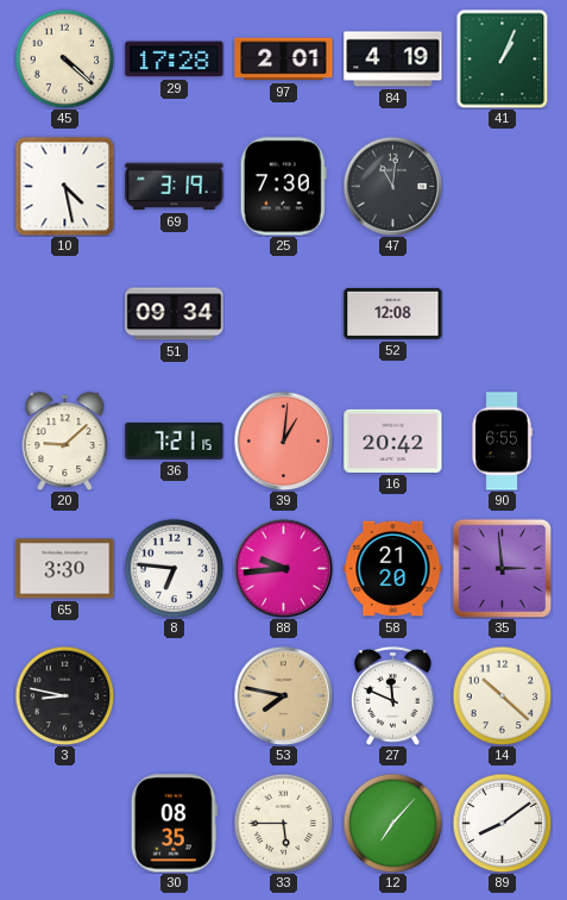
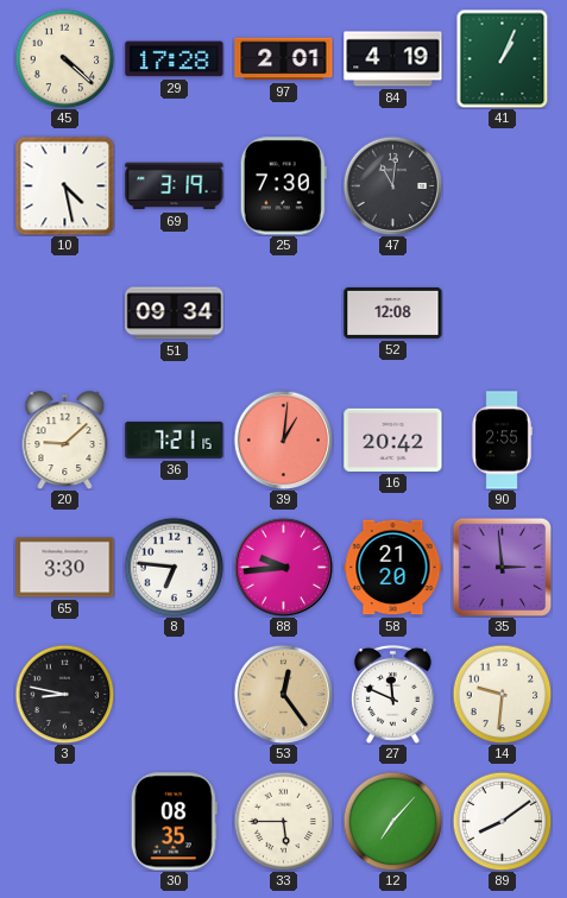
90: 6:55 -> 2:55
53: 7:47 -> 12:24
14: 10:22 -> 9:31
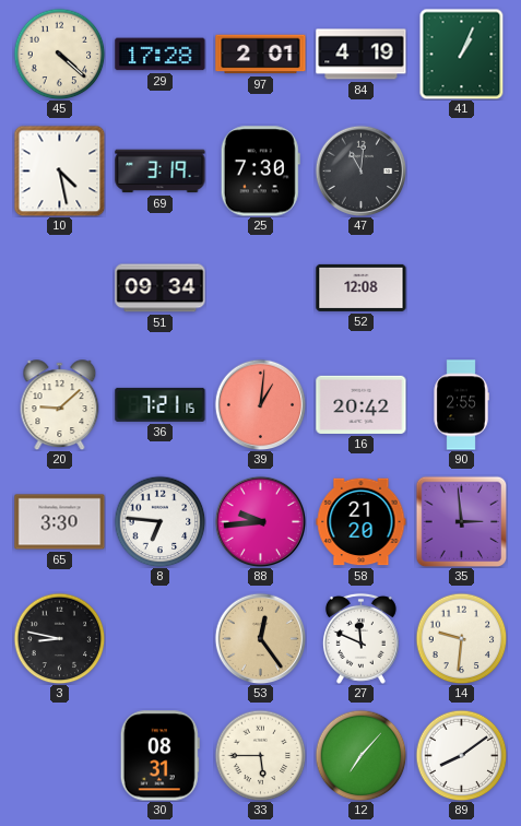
30: 08:35 -> 08:31
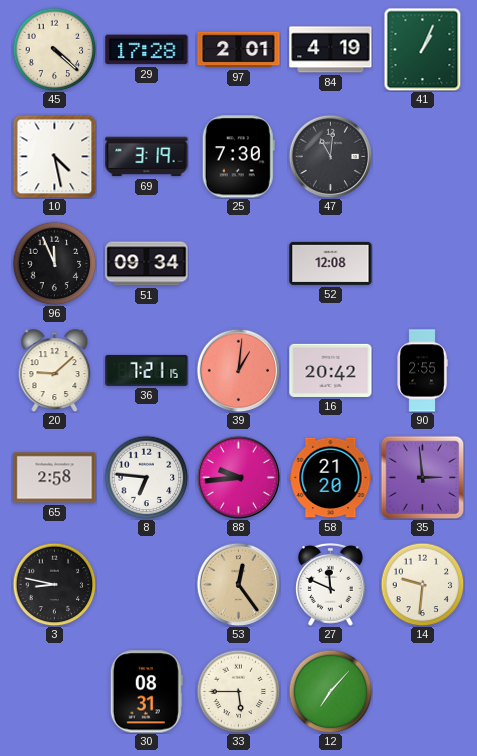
96: none -> 11:56
65: 3:30 -> 2:58
89: 8:09 -> none
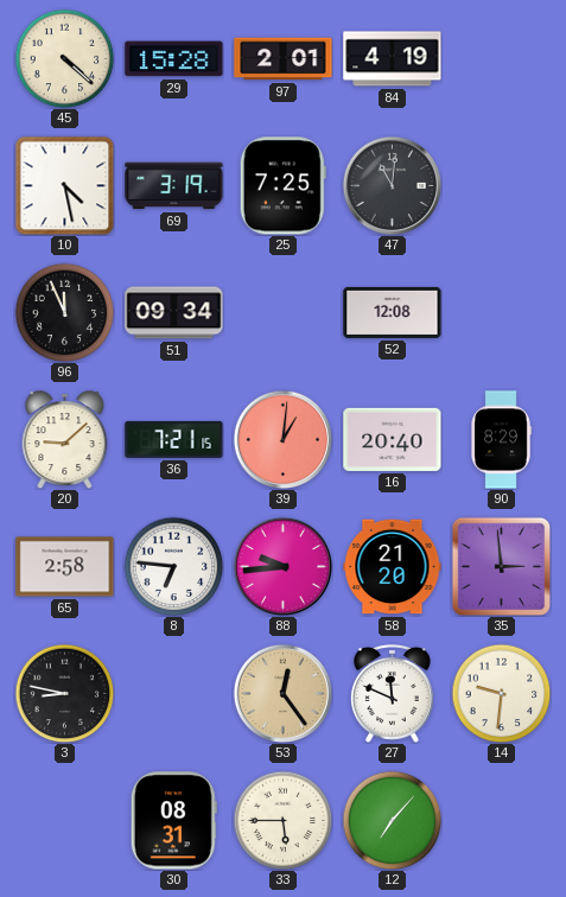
29: 17:28 -> 15:28
41: 1:04 -> none
25: 7:30 -> 7:25
16: 20:42 -> 20:40
90: 2:55 -> 8:29
